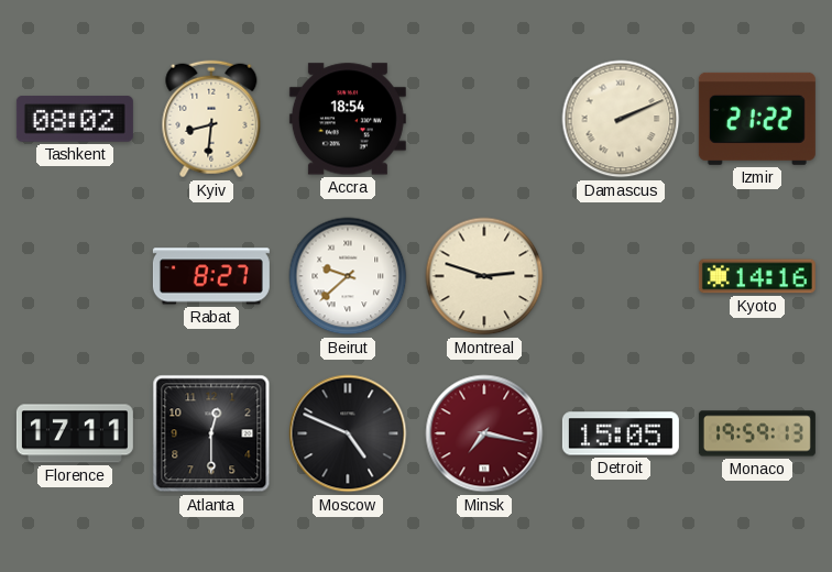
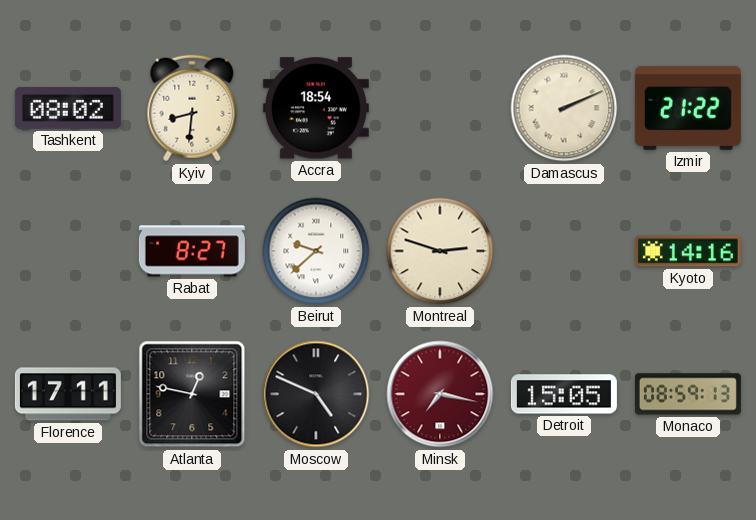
Atlanta: 12:30 -> 12:47
Monaco: 19:59 -> 08:59
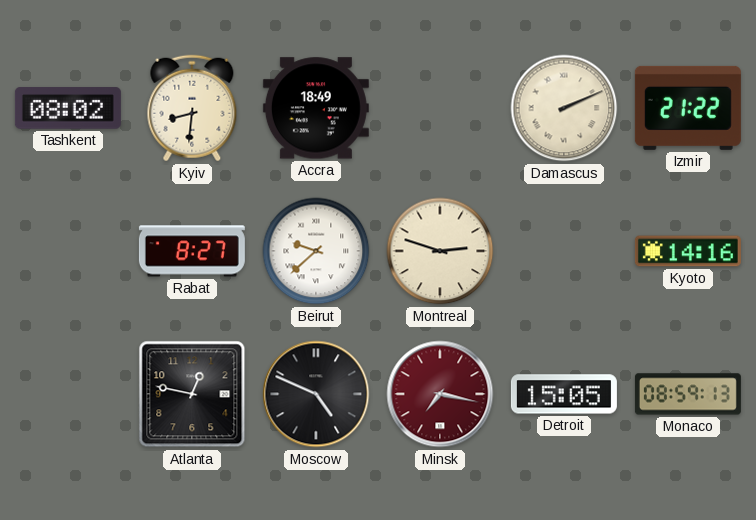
Accra: 18:54 -> 18:49
Florence: 17:11 -> none
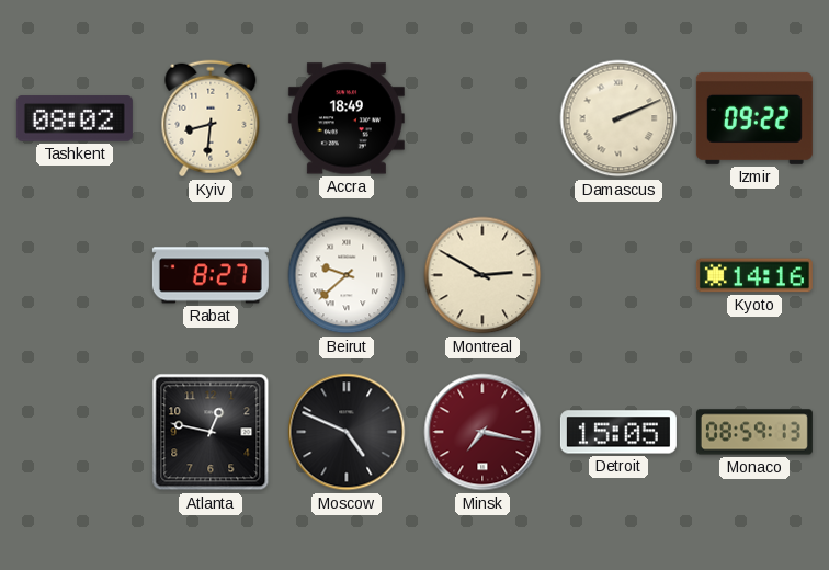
Izmir: 21:22 -> 09:22
Montreal: 2:48 -> 2:50
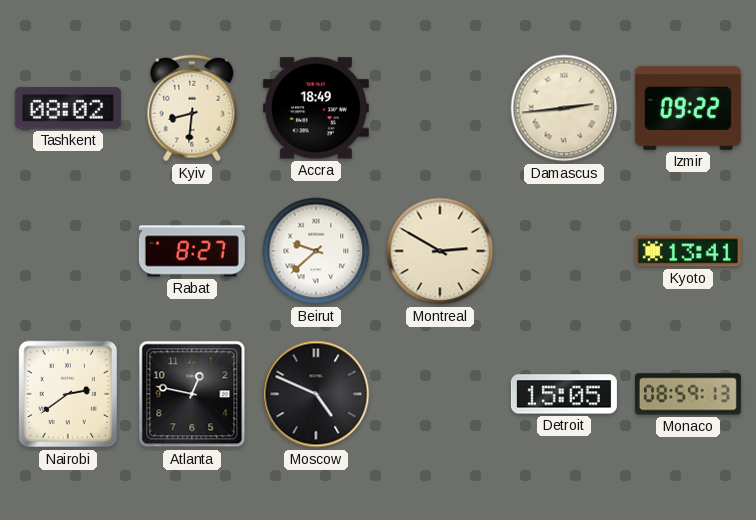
Damascus: 2:11 -> 2:44
Kyoto: 14:16 -> 13:41
Nairobi: none -> 2:39
Minsk: 7:17 -> none
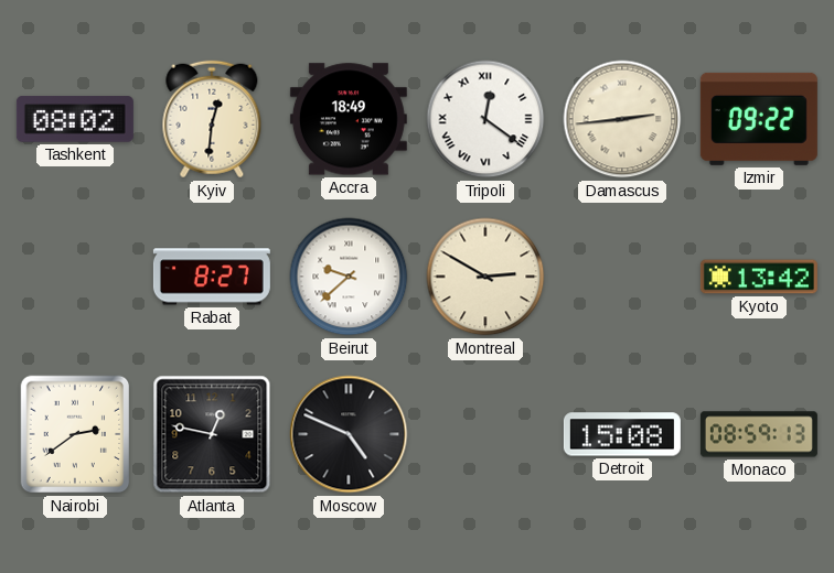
Kyiv: 8:31 -> 12:31
Tripoli: none -> 12:21
Kyoto: 13:41 -> 13:42
Detroit: 15:05 -> 15:08
